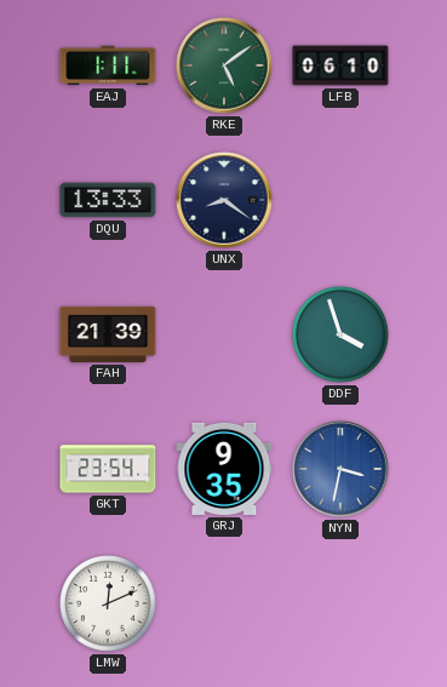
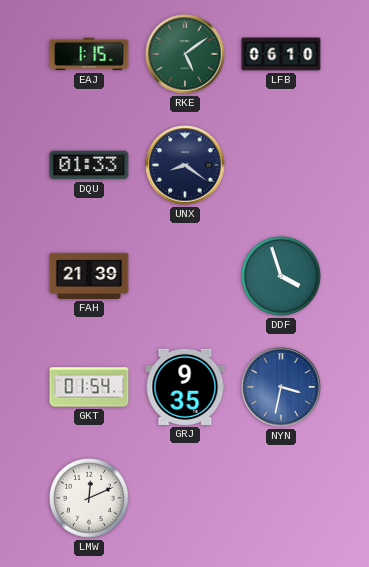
EAJ: 1:11 -> 1:15
DQU: 13:33 -> 01:33
GKT: 23:54 -> 01:54
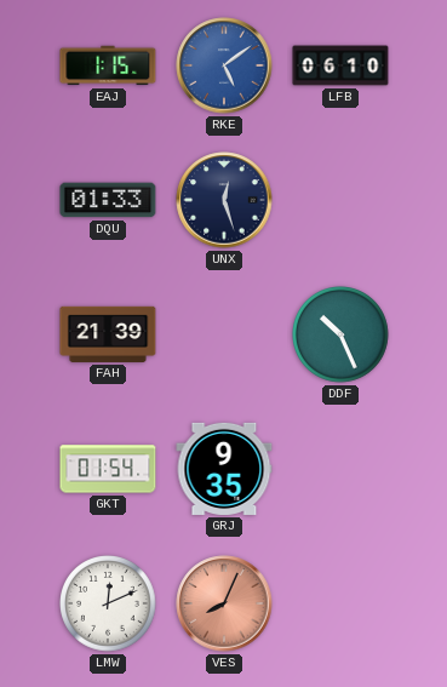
RKE dial: green -> blue
UNX: 8:21 -> 12:27
DDF: 3:57 -> 10:26
NYN: 3:32 -> none
VES: none -> 8:04
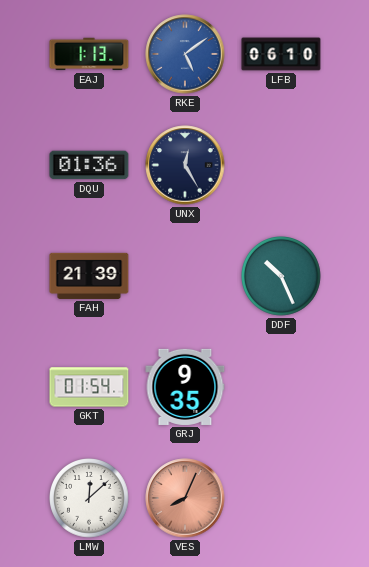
EAJ: 1:15 -> 1:13
DQU: 01:33 -> 01:36
UNX: 12:27 -> 12:25
LMW: 12:11 -> 12:08
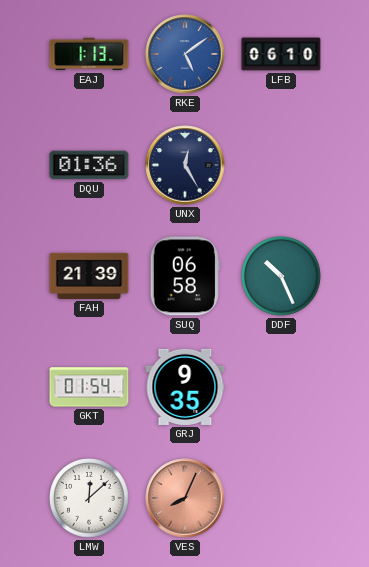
SUQ: none -> 06:58
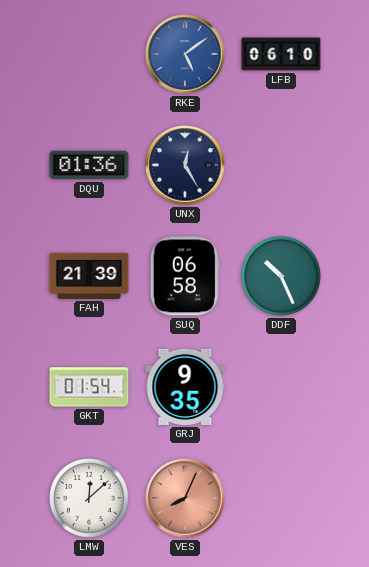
EAJ: 1:13 -> none
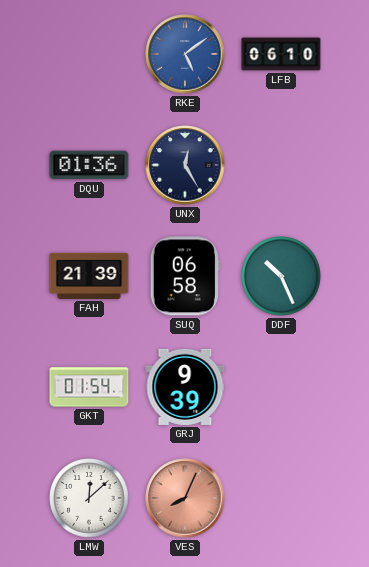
GRJ: 9:35 -> 9:39
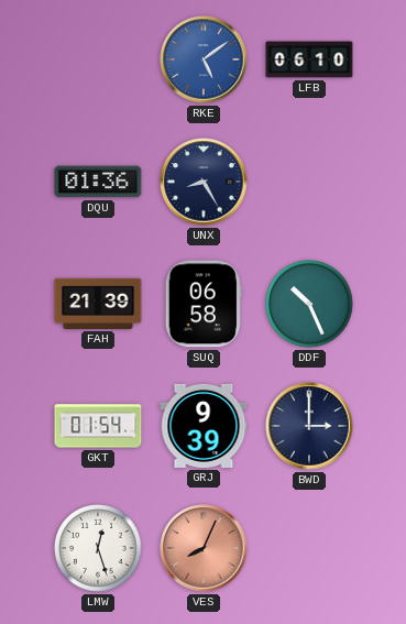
UNX: 12:25 -> 8:25
BWD: none -> 3:00
LMW: 12:08 -> 12:27
